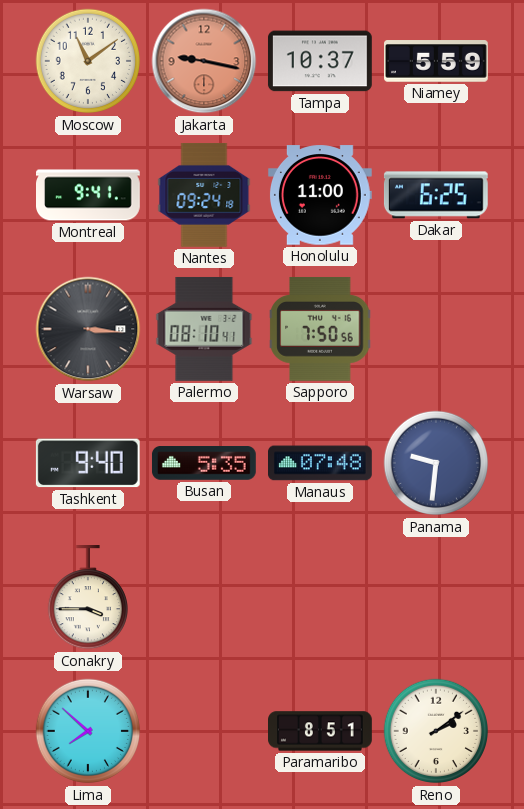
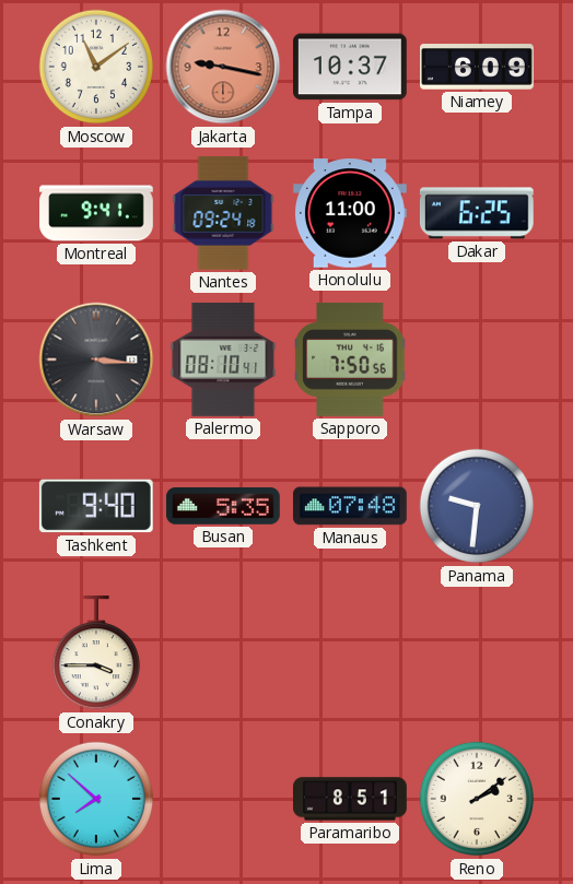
Niamey: 5:59 -> 6:09
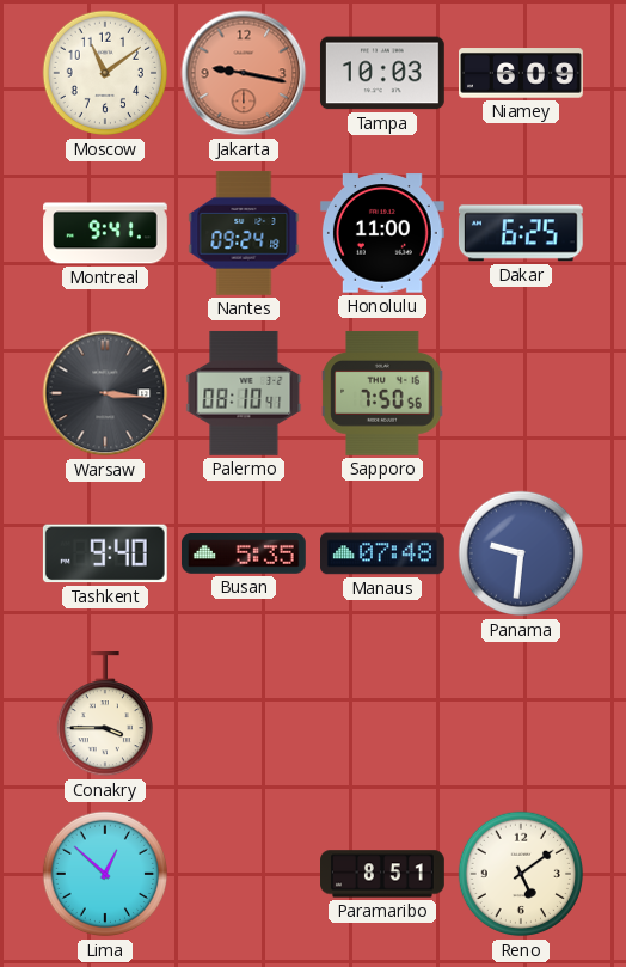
Tampa: 10:37 -> 10:03
Lima: 7:52 -> 12:52
Reno: 2:09 -> 5:09
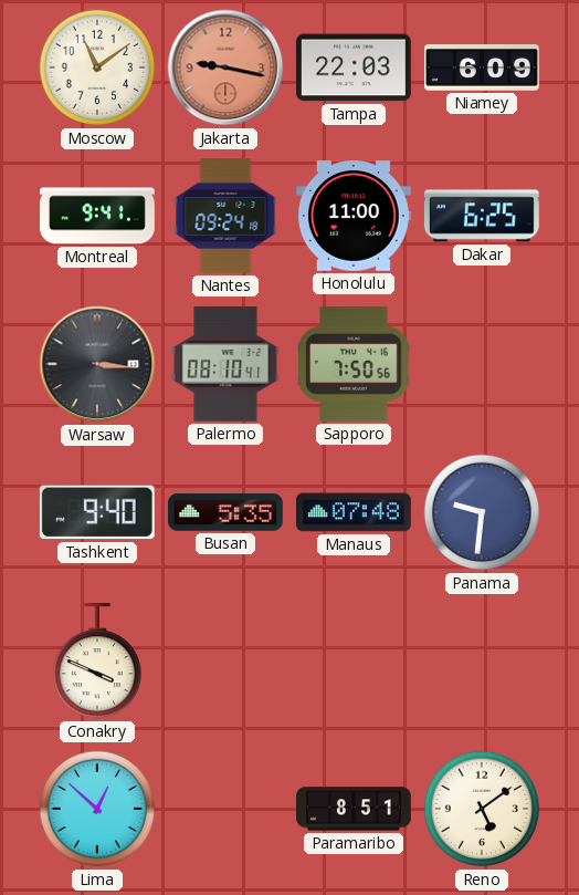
Tampa: 10:03 -> 22:03
Conakry: 3:45 -> 3:49
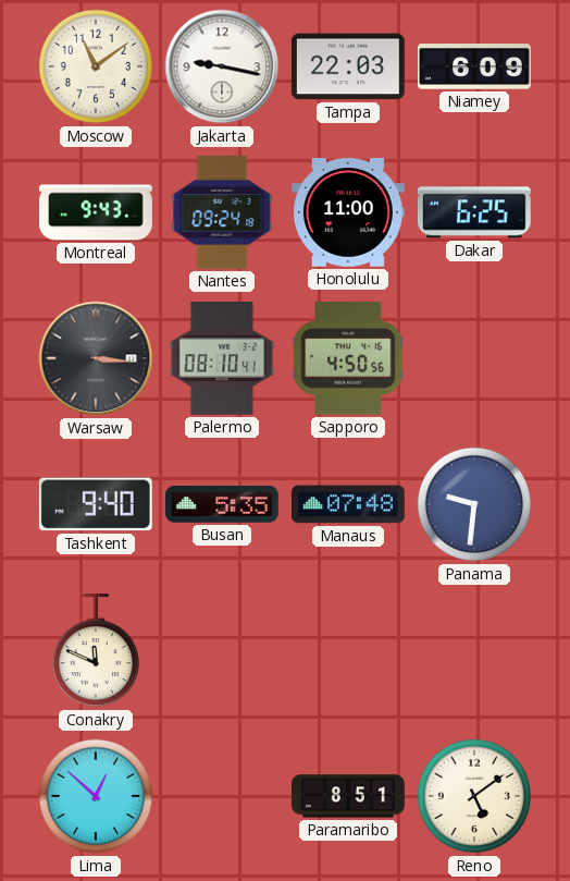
Jakarta dial: salmon -> white
Montreal: 9:41 -> 9:43
Sapporo: 7:50 -> 4:50
Conakry: 3:49 -> 11:49
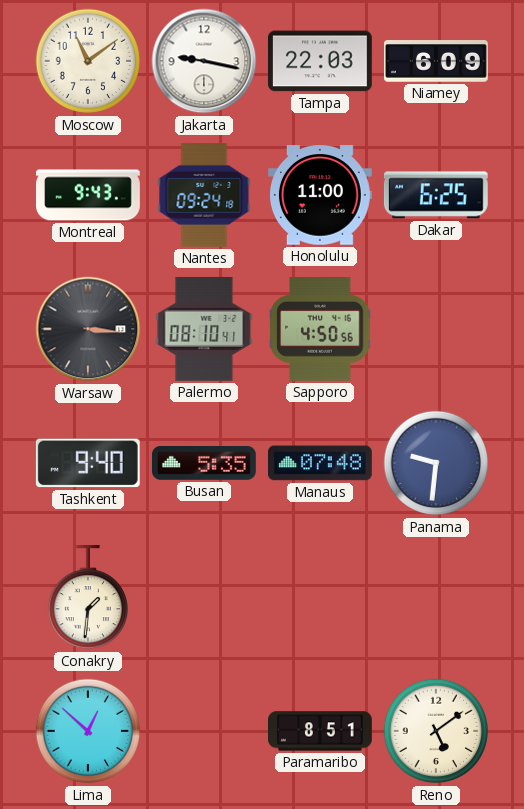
Conakry: 11:49 -> 1:31
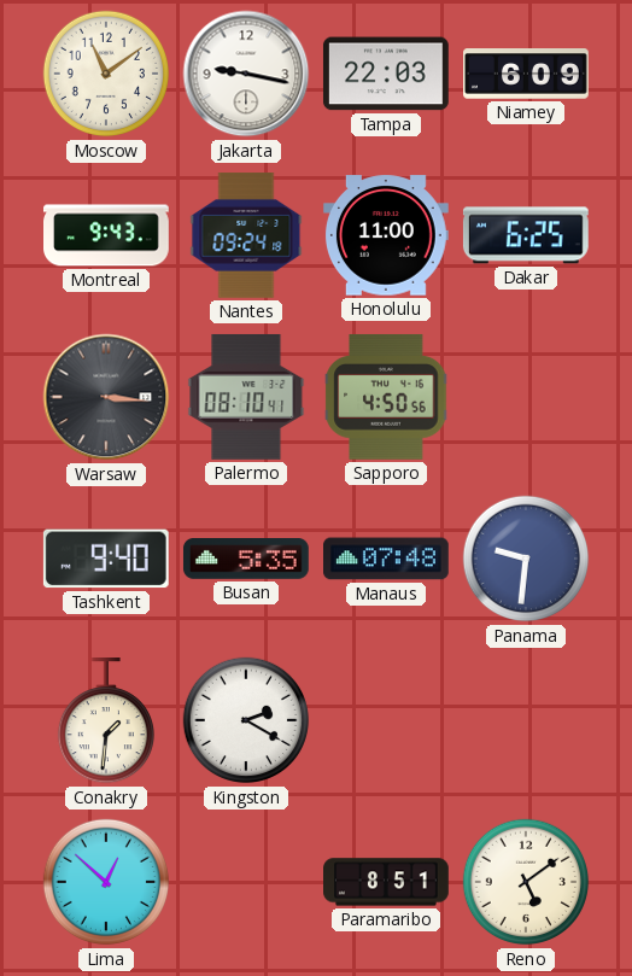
Kingston: none -> 2:20
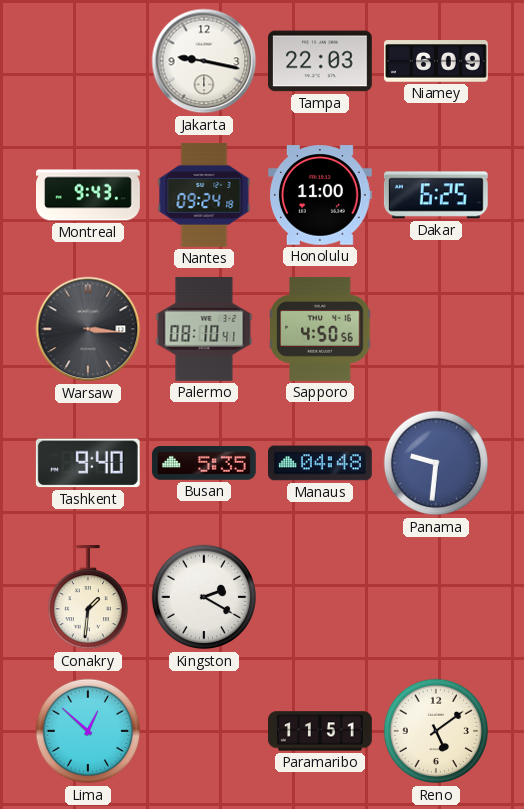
Moscow: 11:09 -> none
Manaus: 07:48 -> 04:48
Paramaribo: 8:51 -> 11:51
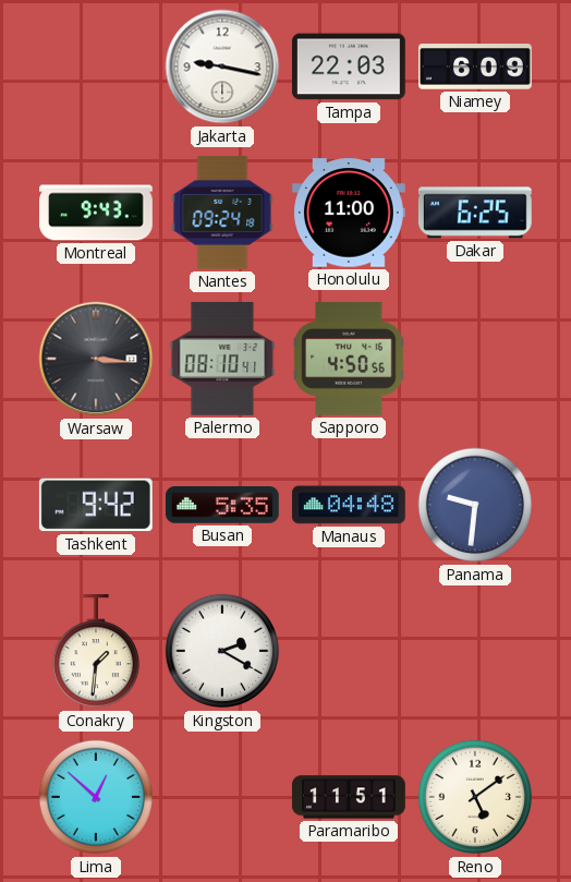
Tashkent: 9:40 -> 9:42
